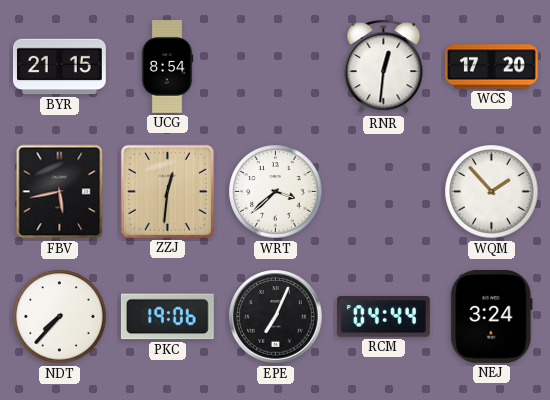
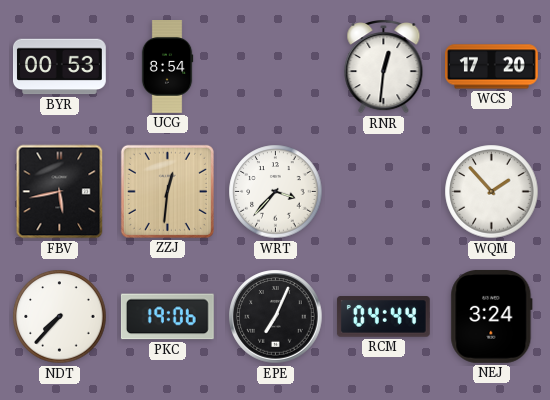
BYR: 21:15 -> 00:53
WRT: 3:38 -> 3:37
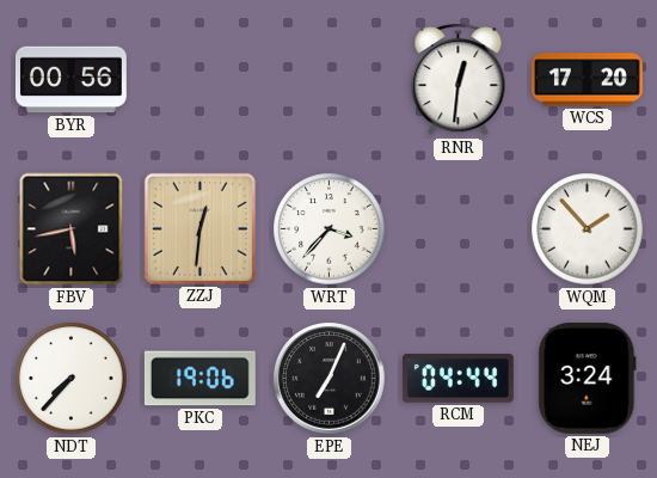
BYR: 00:53 -> 00:56
UCG: 8:54 -> none
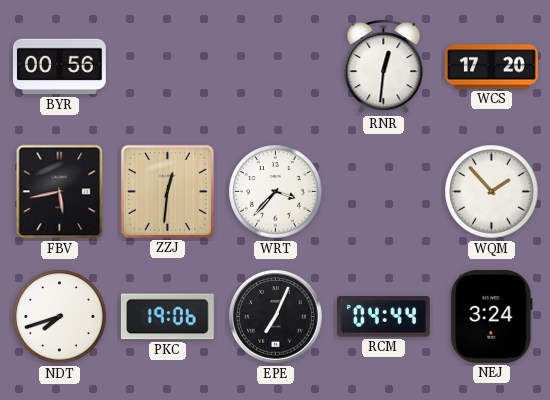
NDT: 7:37 -> 7:42
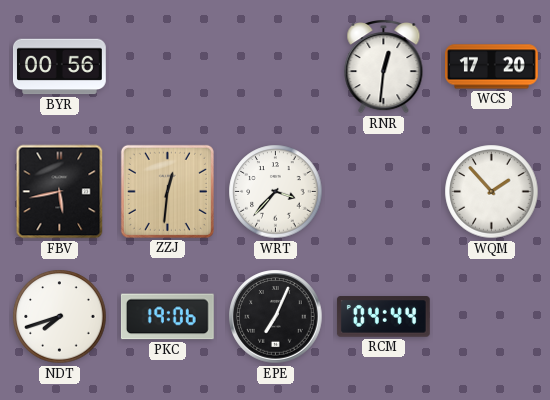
NEJ: 3:24 -> none
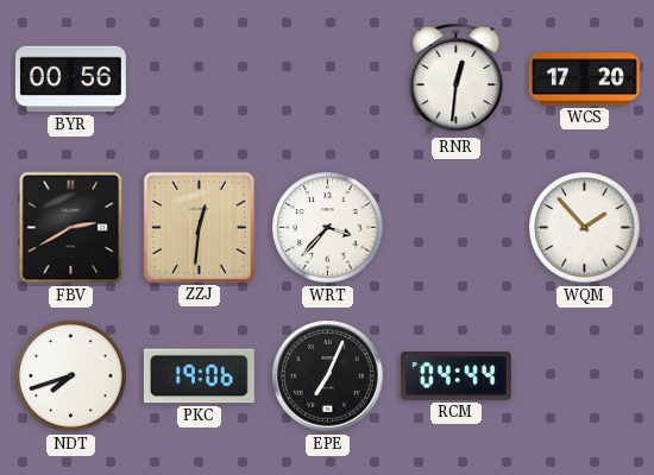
FBV: 5:43 -> 2:40
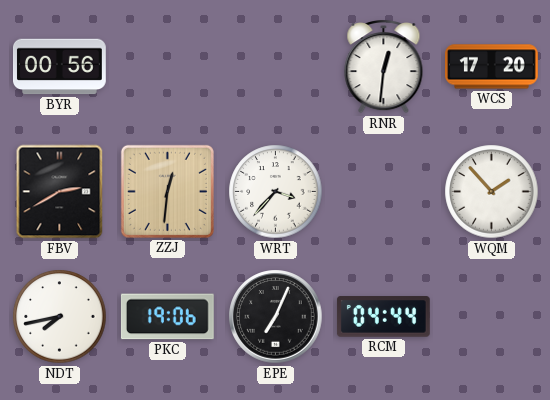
NDT: 7:42 -> 7:43
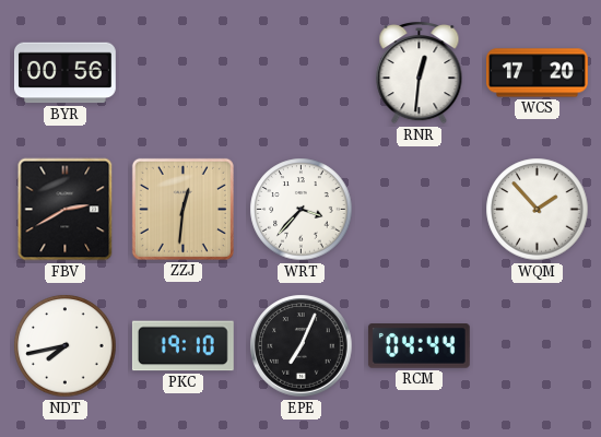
PKC: 19:06 -> 19:10
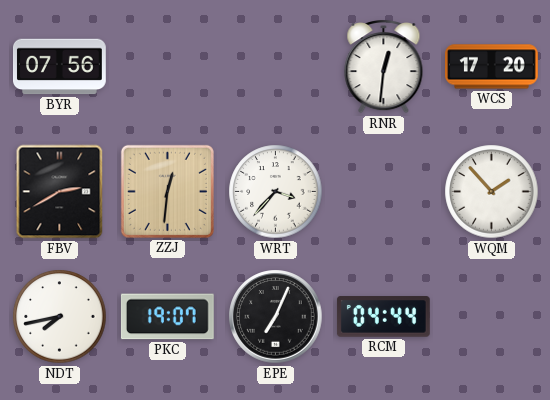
BYR: 00:56 -> 07:56
PKC: 19:10 -> 19:07
